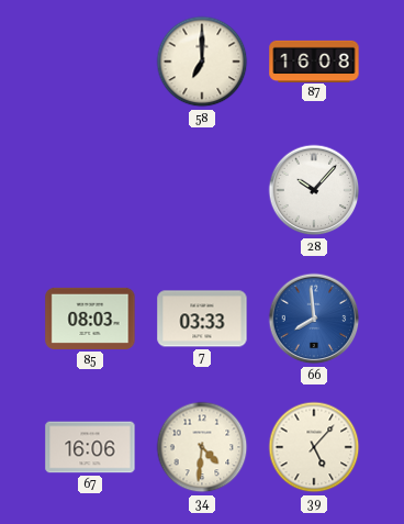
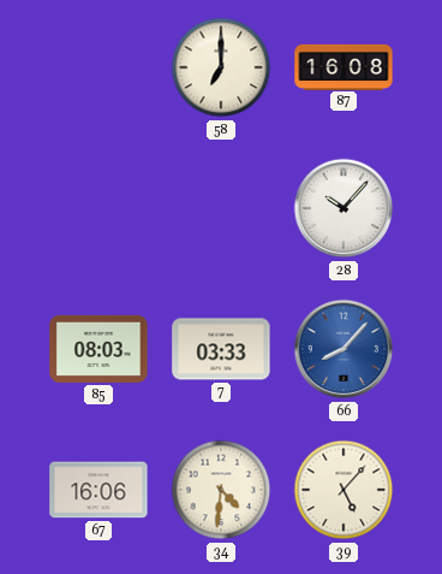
66: 7:59 -> 8:07
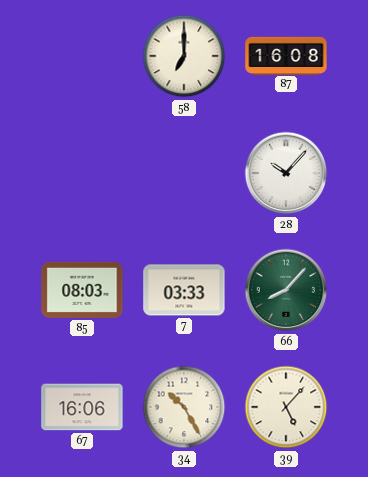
66 dial: blue -> green
34: 4:31 -> 10:25
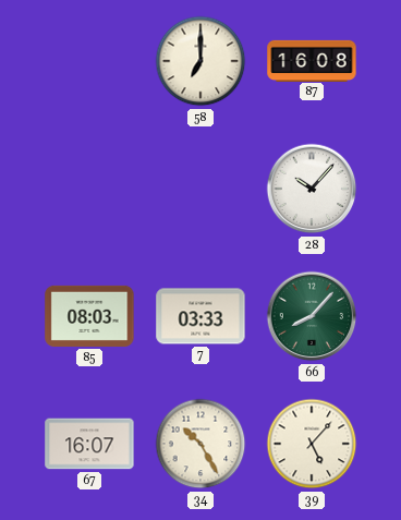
67: 16:06 -> 16:07
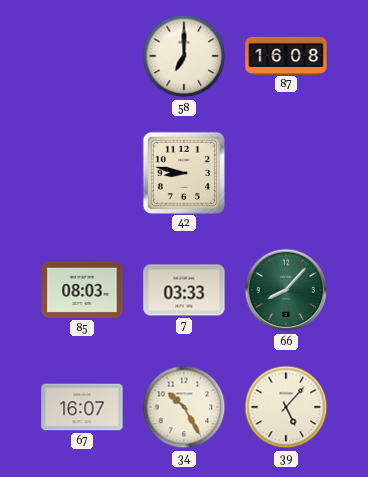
42: none -> 8:47
28: 10:07 -> none
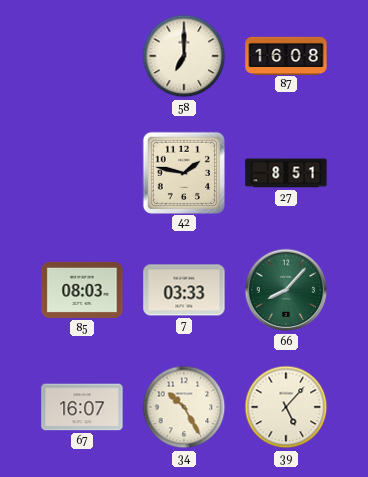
42: 8:47 -> 1:47
27: none -> 8:51
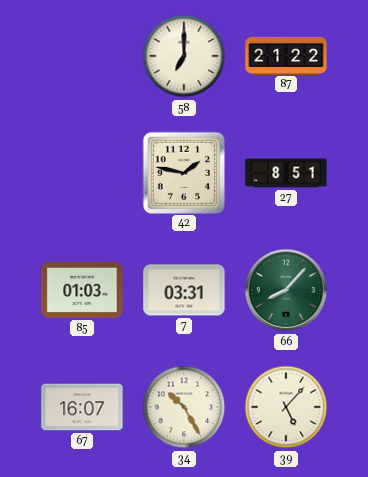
87: 16:08 -> 21:22
85: 08:03 -> 01:03
7: 03:33 -> 03:31
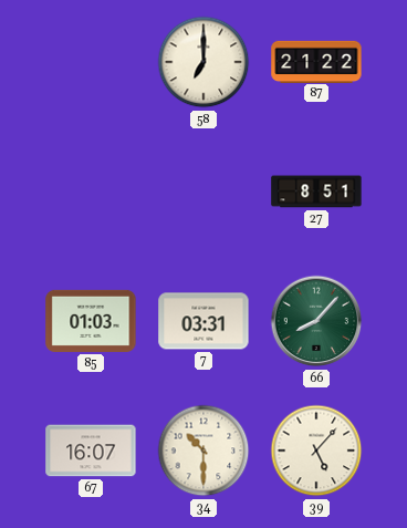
42: 1:47 -> none
34: 10:25 -> 10:30
